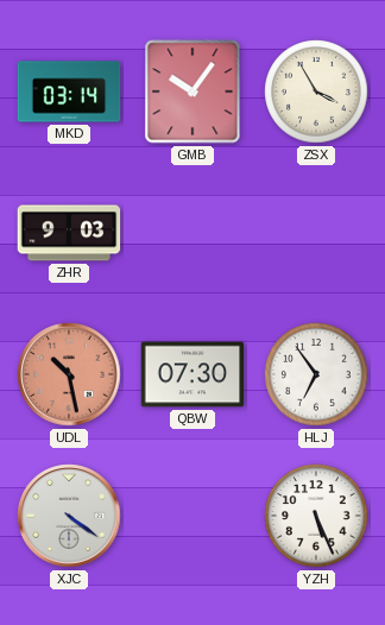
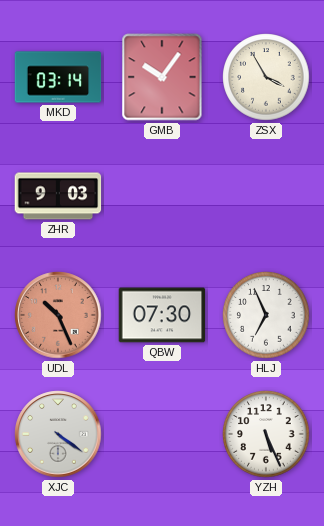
UDL: 10:28 -> 10:26
HLJ: 6:54 -> 6:56
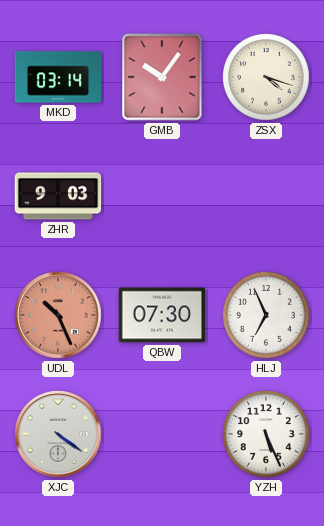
ZSX: 3:55 -> 4:18
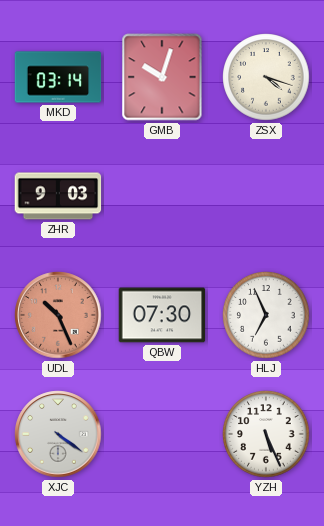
GMB: 10:06 -> 10:03
